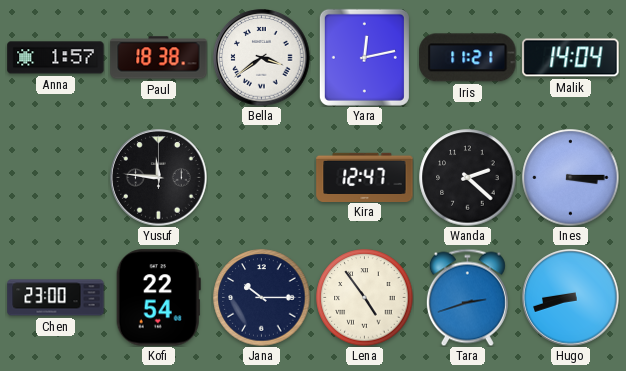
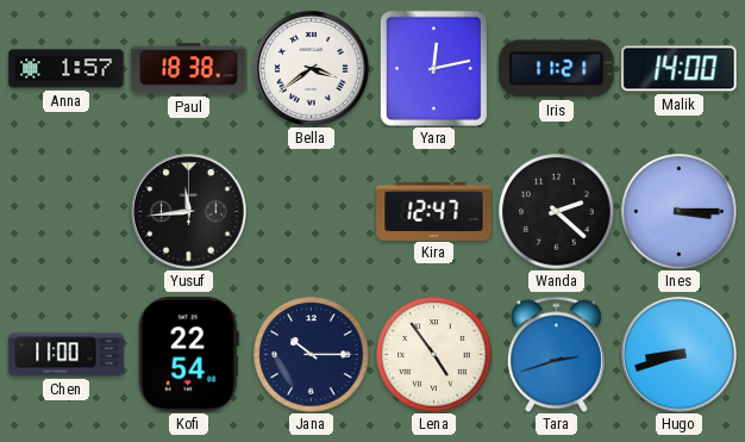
Malik: 14:04 -> 14:00
Yusuf: 11:46 -> 11:44
Chen: 23:00 -> 11:00
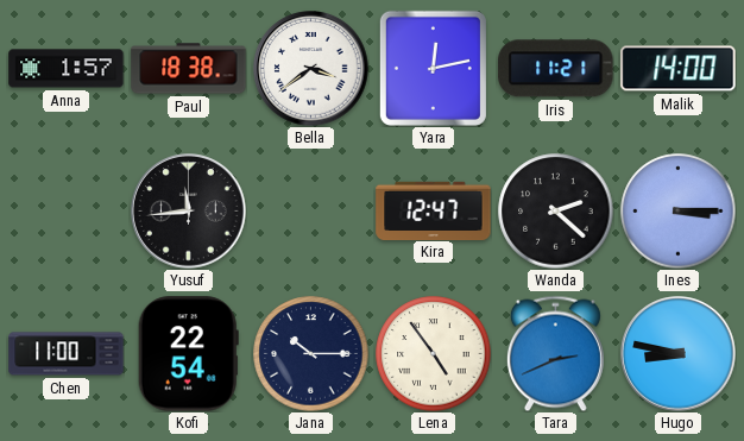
Tara: 2:42 -> 2:41
Hugo: 8:42 -> 8:47
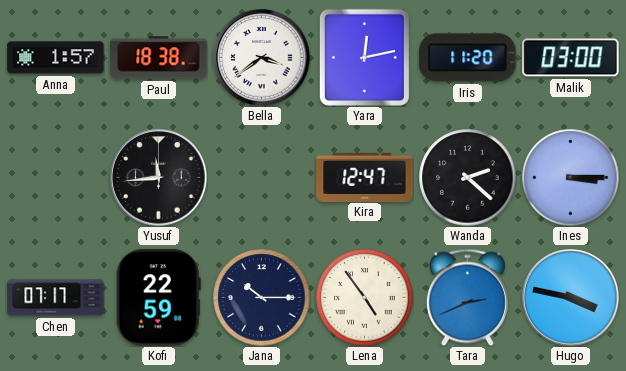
Iris: 11:21 -> 11:20
Malik: 14:00 -> 03:00
Chen: 11:00 -> 07:17
Kofi: 22:54 -> 22:59
Hugo: 8:47 -> 3:47
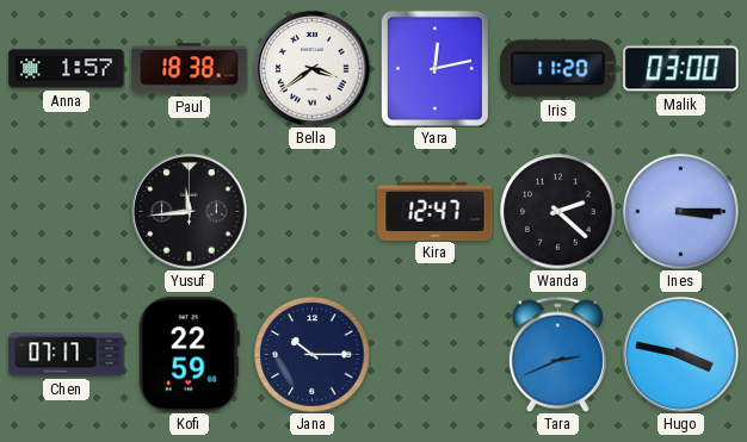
Lena: 4:54 -> none
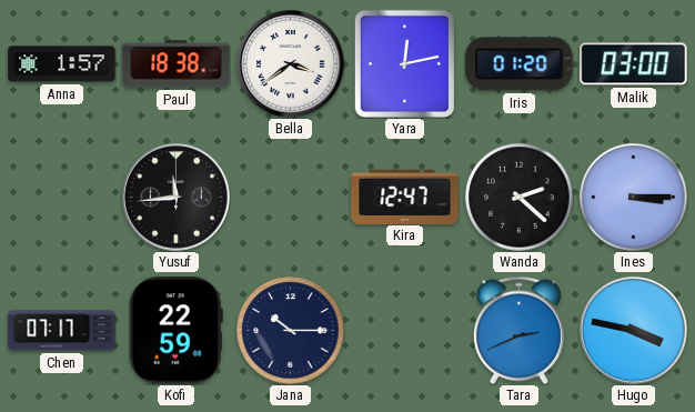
Iris: 11:20 -> 01:20
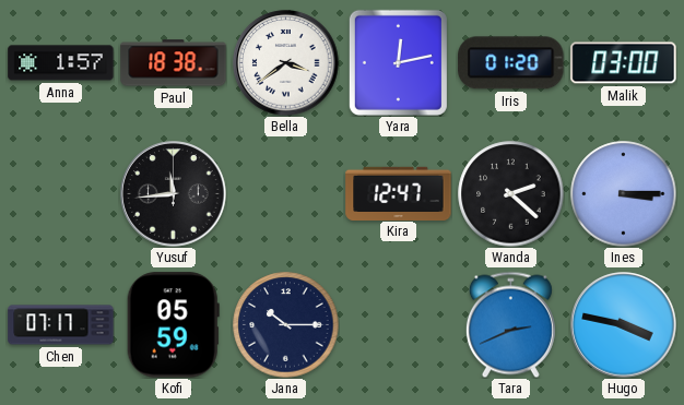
Kofi: 22:59 -> 05:59
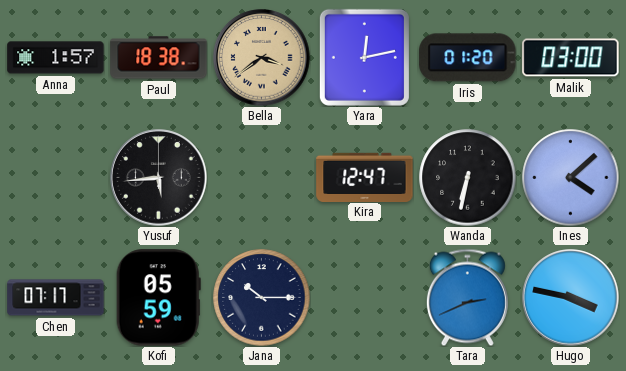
Bella dial: white -> champagne
Yusuf: 11:44 -> 5:44
Wanda: 2:22 -> 6:32
Ines: 3:15 -> 4:08
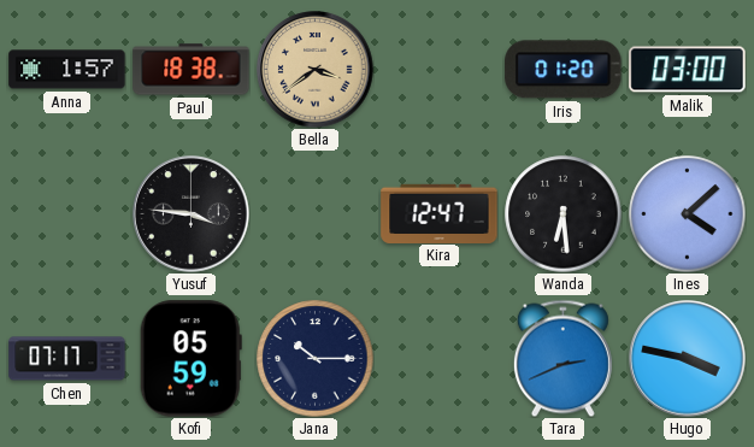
Yara: 12:13 -> none
Yusuf: 5:44 -> 3:46
Wanda: 6:32 -> 6:29
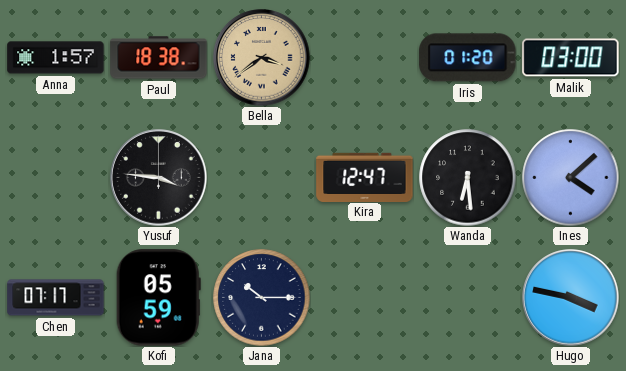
Tara: 2:41 -> none
